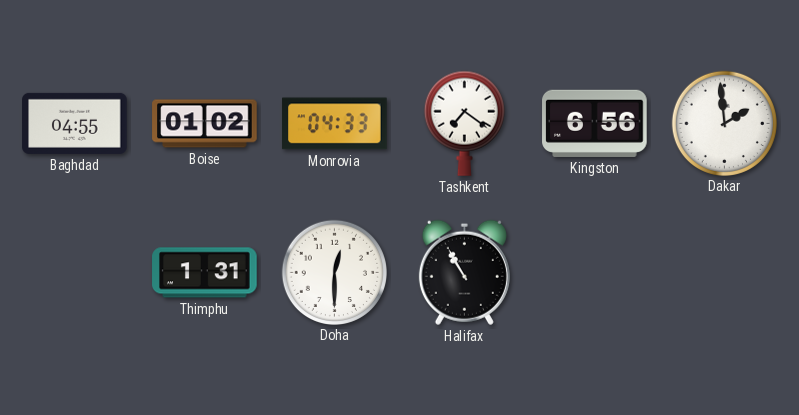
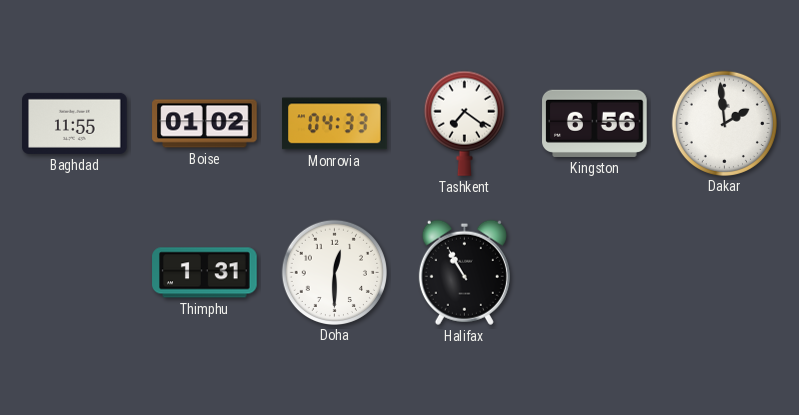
Baghdad: 04:55 -> 11:55
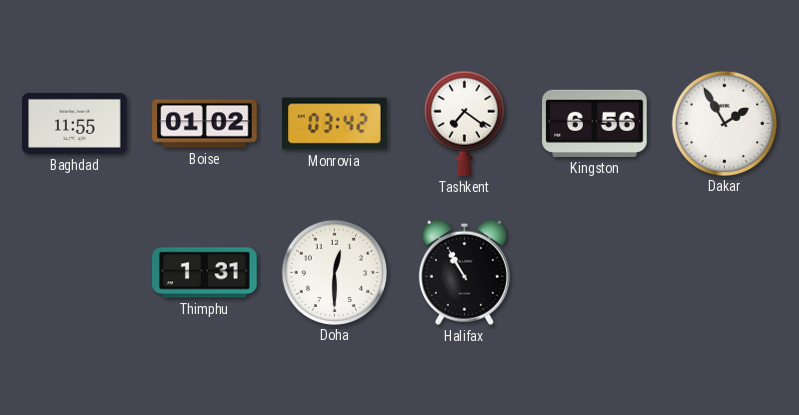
Monrovia: 04:33 -> 03:42
Dakar: 1:59 -> 1:55
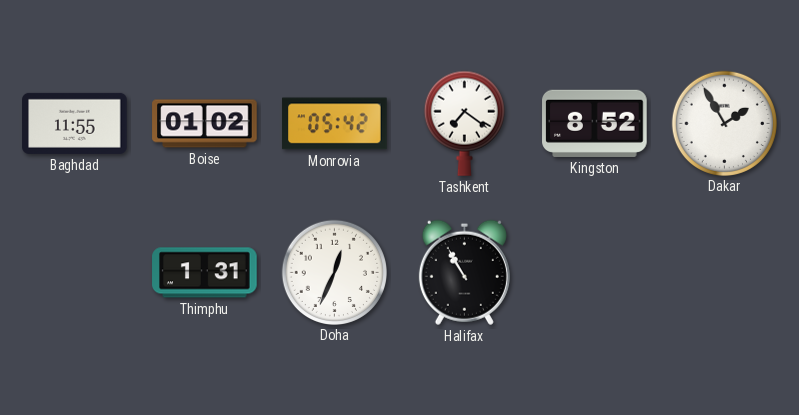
Monrovia: 03:42 -> 05:42
Kingston: 6:56 -> 8:52
Doha: 12:30 -> 12:34
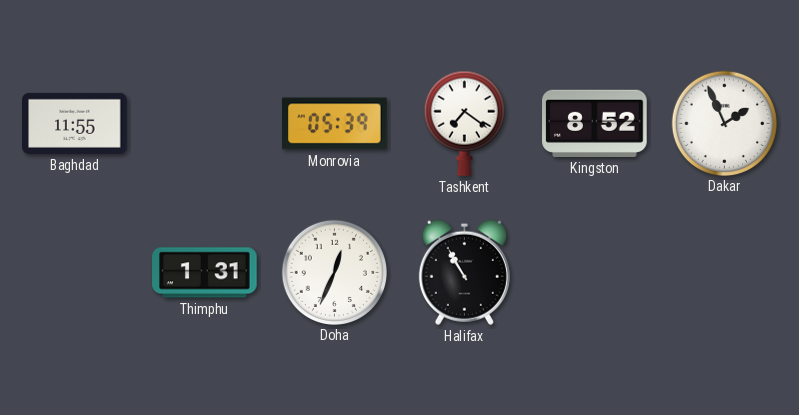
Boise: 01:02 -> none
Monrovia: 05:42 -> 05:39
Dakar: 1:55 -> 1:56
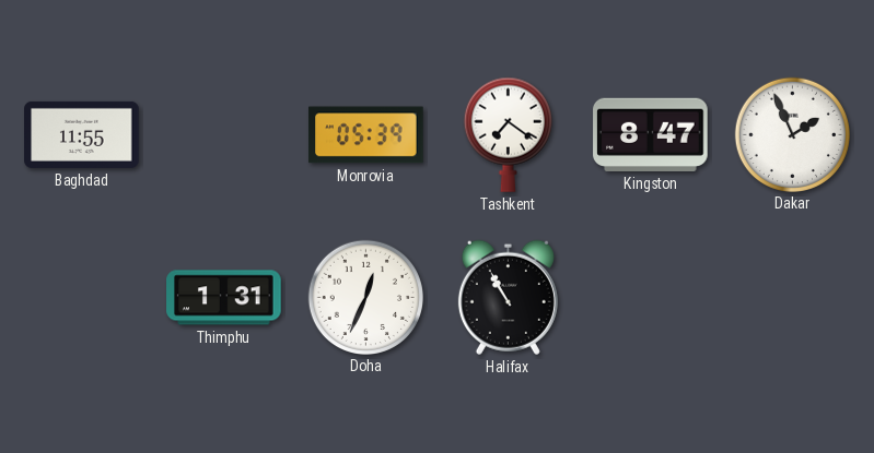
Kingston: 8:52 -> 8:47
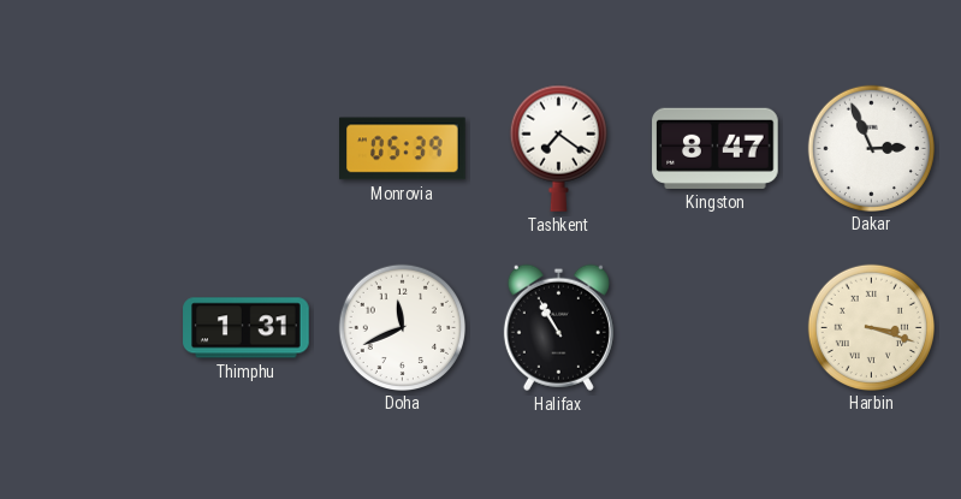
Baghdad: 11:55 -> none
Dakar: 1:56 -> 2:56
Doha: 12:34 -> 11:41
Harbin: none -> 3:18
